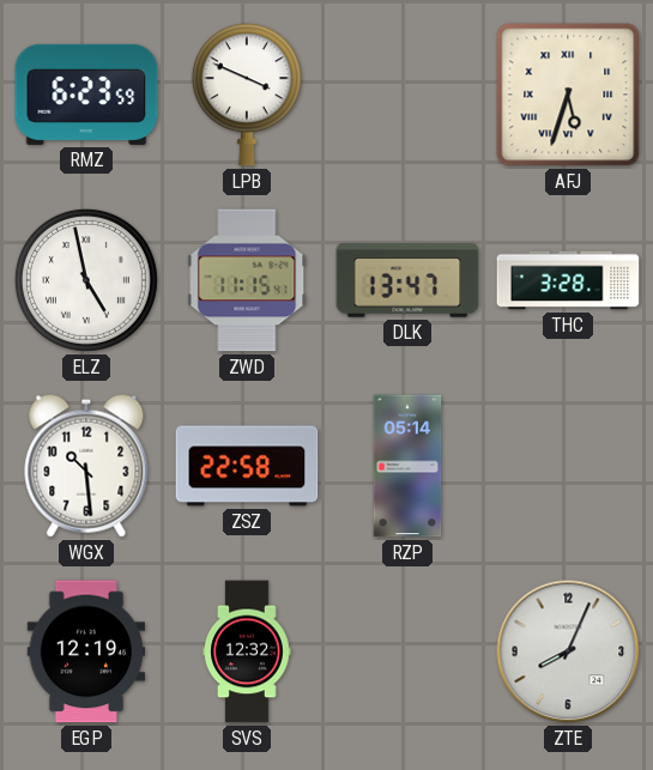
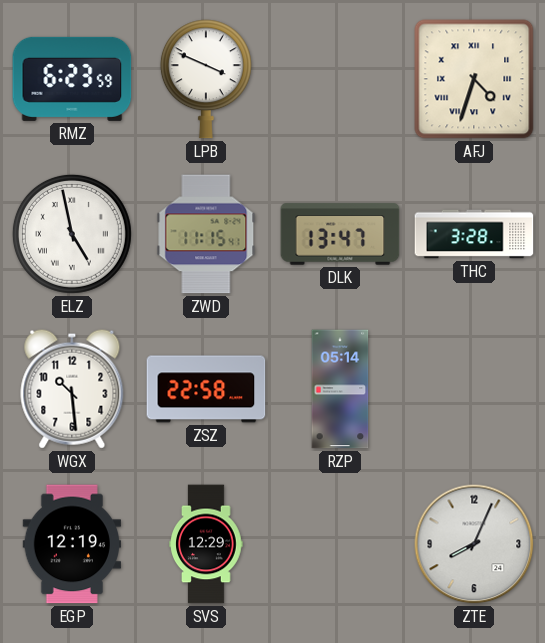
AFJ: 5:33 -> 4:33
SVS: 12:32 -> 12:29
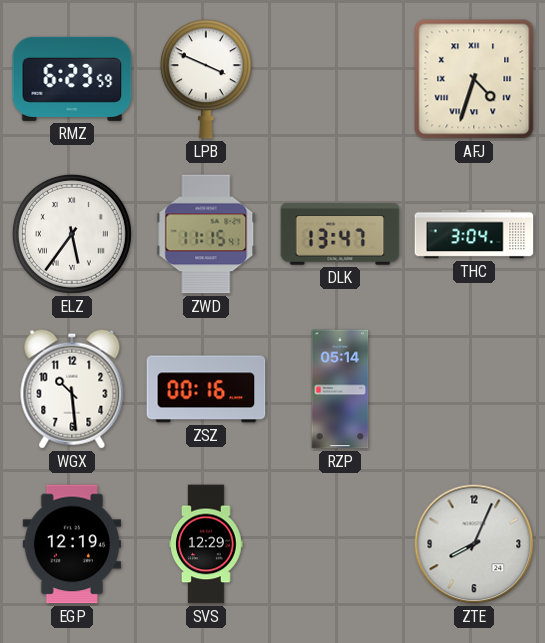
ELZ: 4:58 -> 5:36
THC: 3:28 -> 3:04
ZSZ: 22:58 -> 00:16
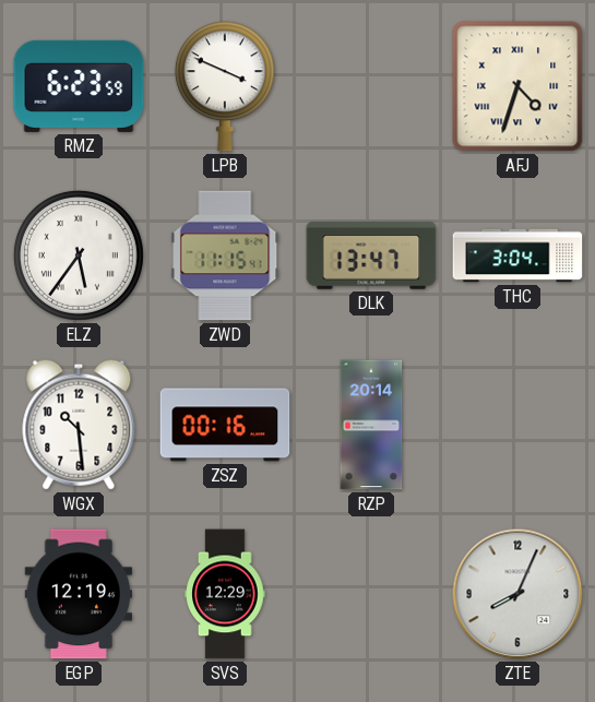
RZP: 05:14 -> 20:14
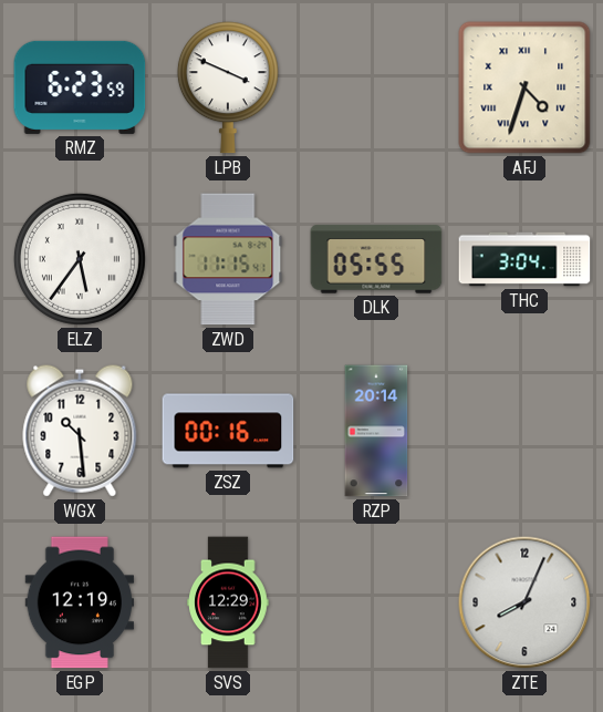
DLK: 13:47 -> 05:55
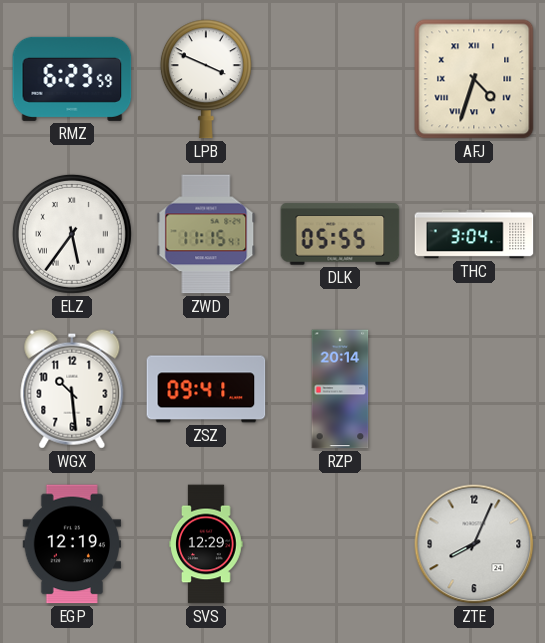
ZSZ: 00:16 -> 09:41
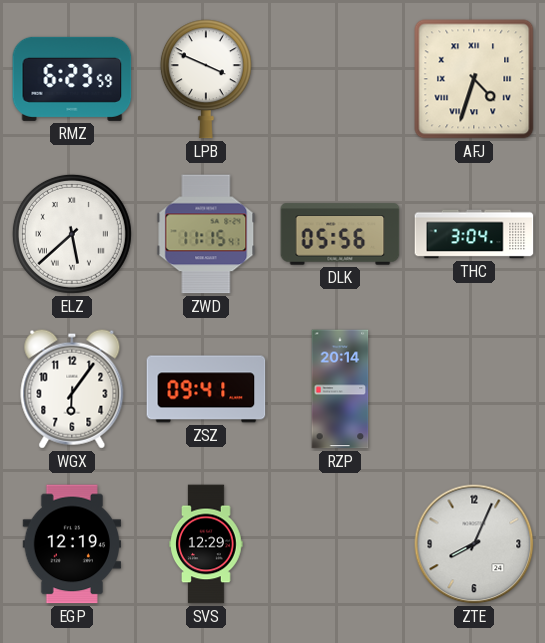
ELZ: 5:36 -> 5:38
DLK: 05:55 -> 05:56
WGX: 10:29 -> 6:06
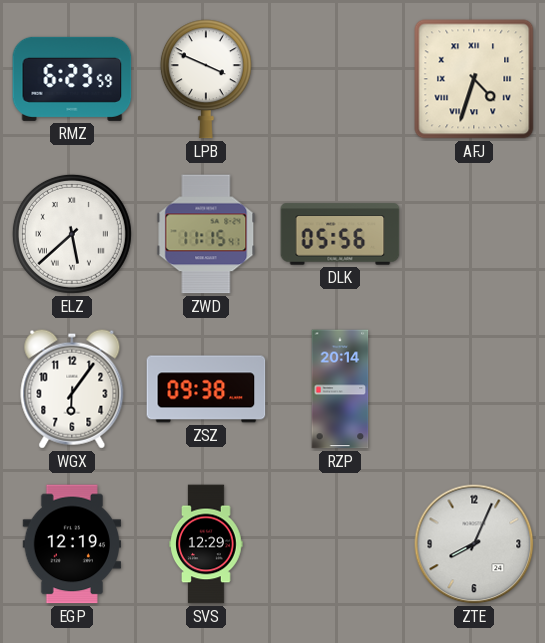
THC: 3:04 -> none
ZSZ: 09:41 -> 09:38
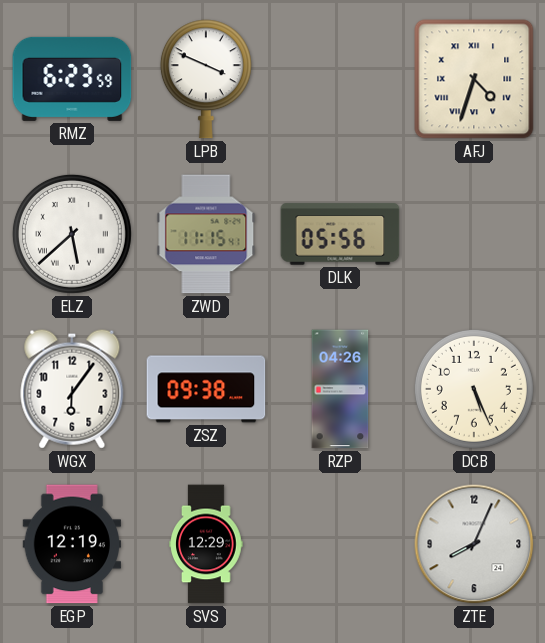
RZP: 20:14 -> 04:26
DCB: none -> 5:26
